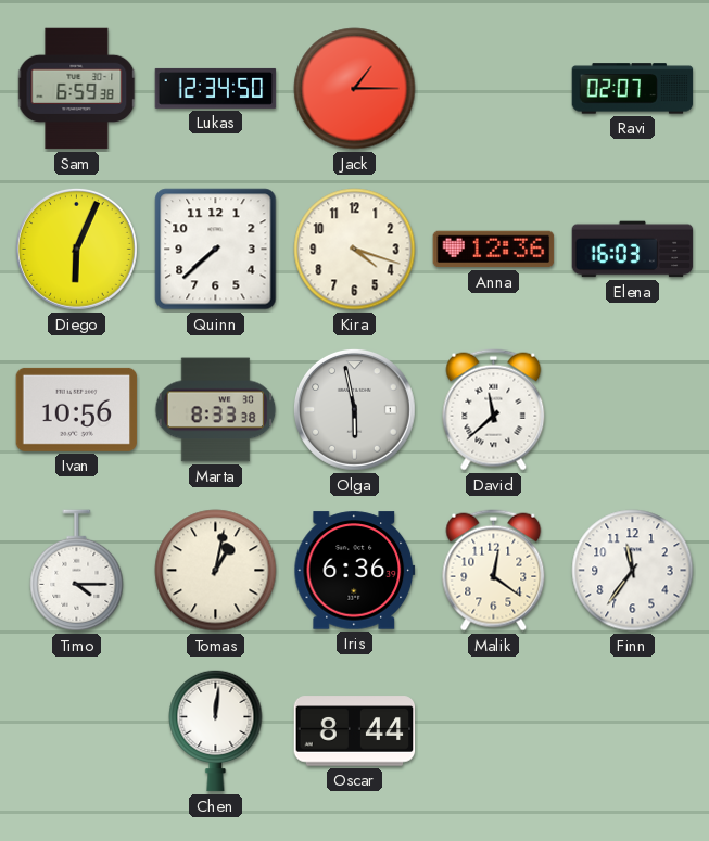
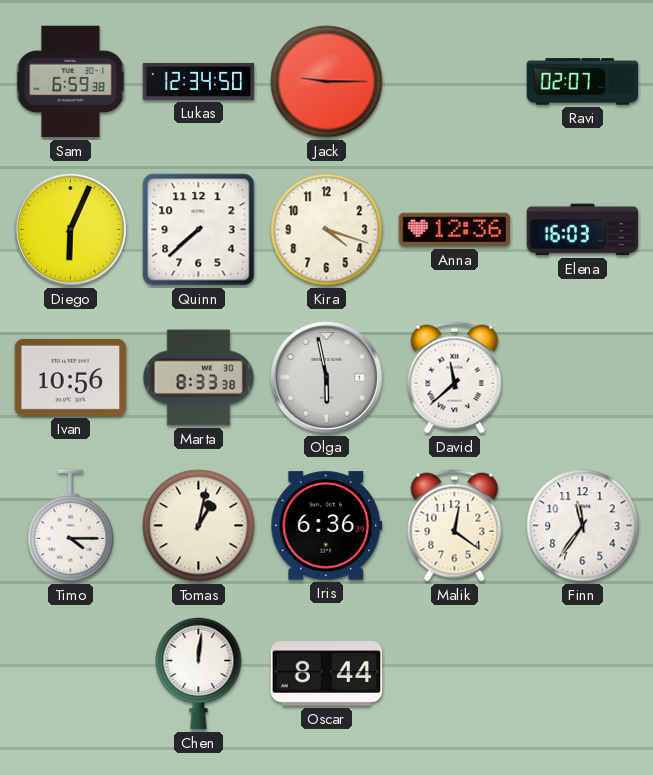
Jack: 1:15 -> 9:15
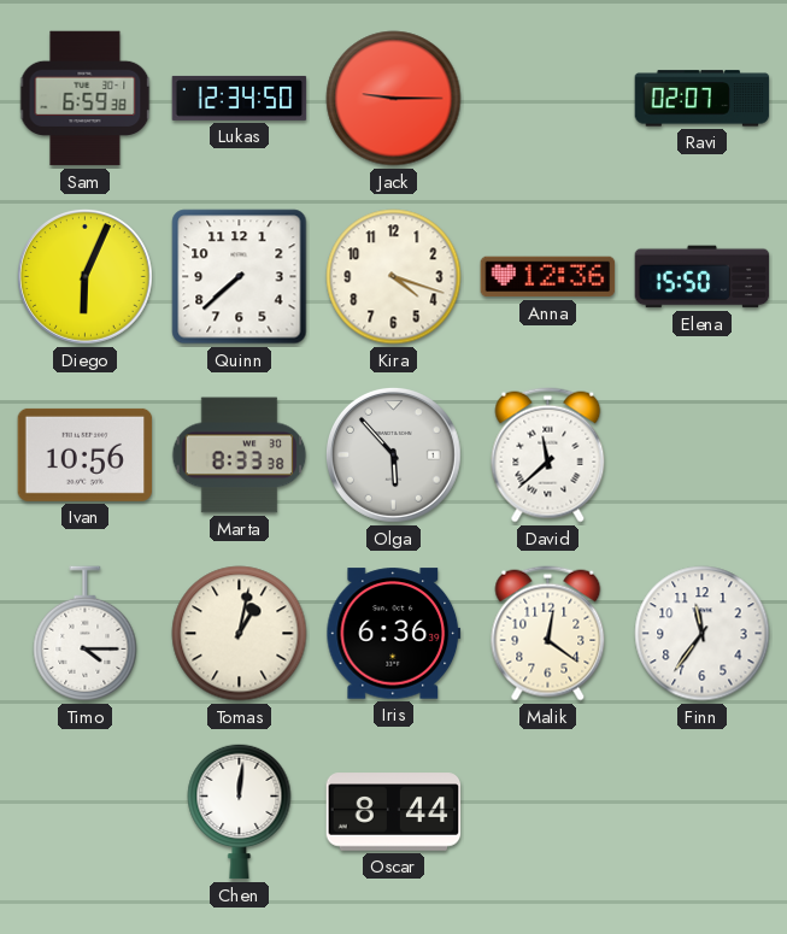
Elena: 16:03 -> 15:50
Olga: 5:58 -> 5:53
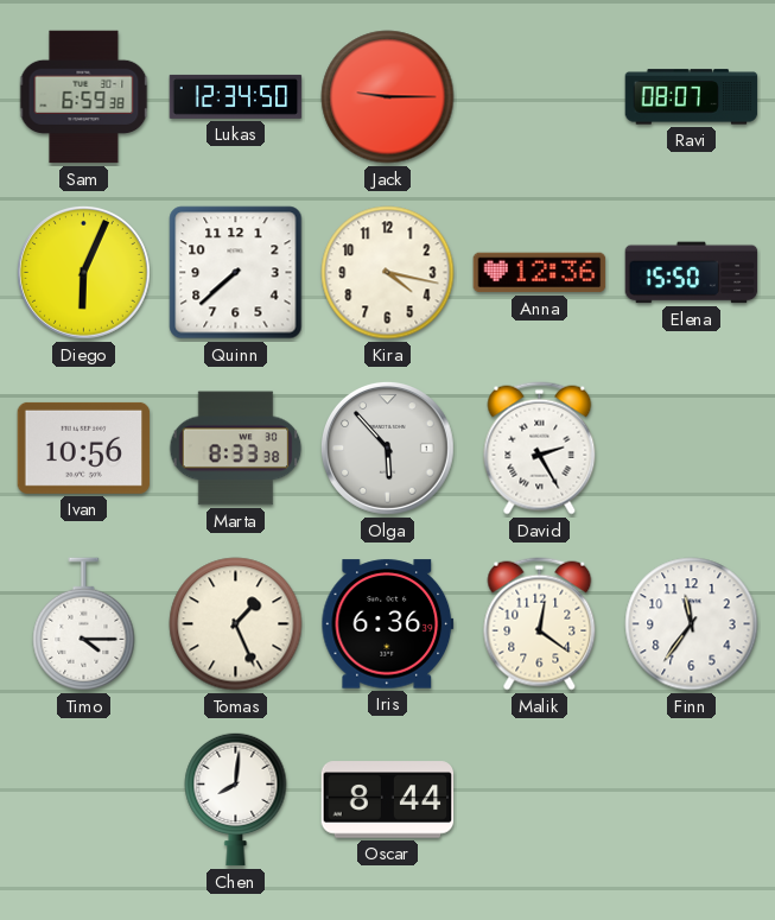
Ravi: 02:07 -> 08:07
Kira: 4:18 -> 4:17
David: 11:38 -> 2:25
Tomas: 1:02 -> 1:26
Chen: 12:01 -> 8:01
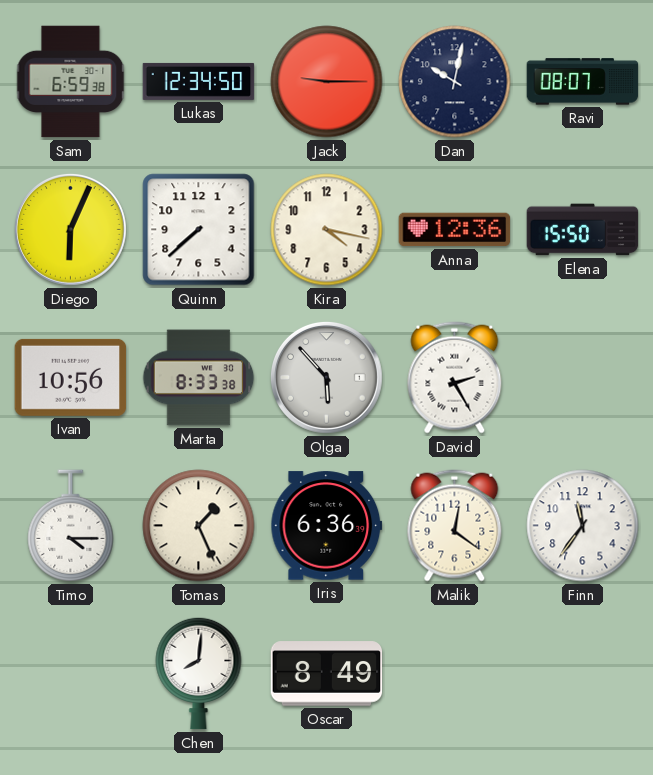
Dan: none -> 10:02
Oscar: 8:44 -> 8:49
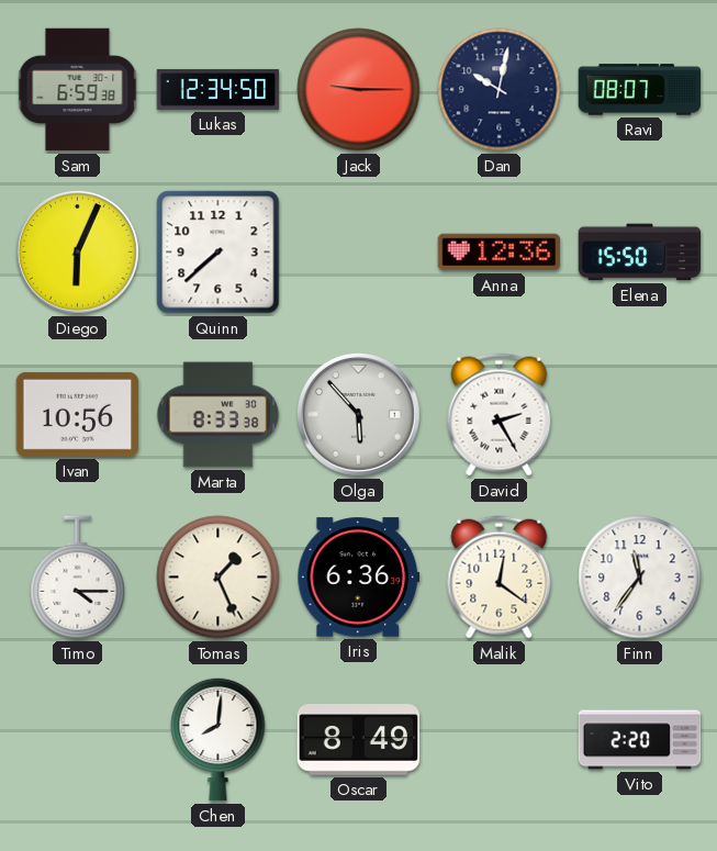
Kira: 4:17 -> none
Vito: none -> 2:20
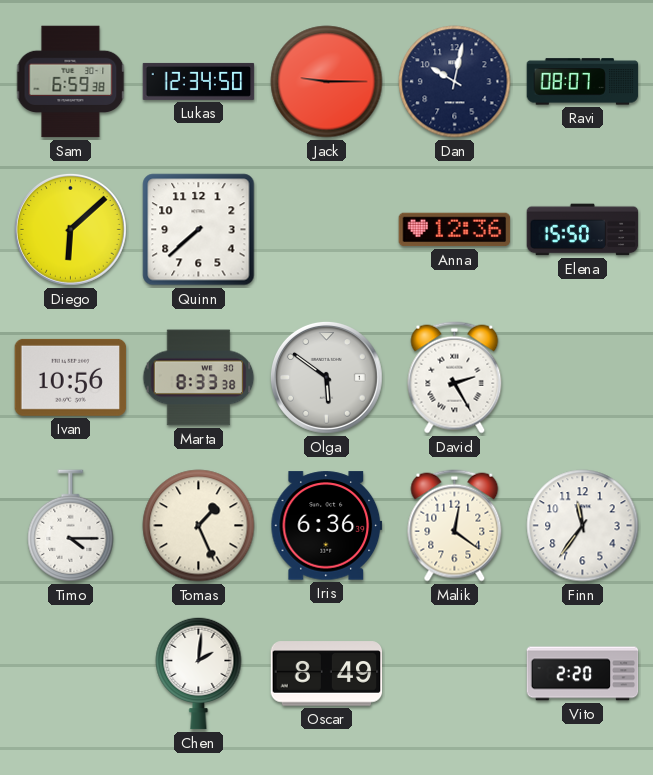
Diego: 6:04 -> 6:08
Olga: 5:53 -> 5:51
Chen: 8:01 -> 2:01
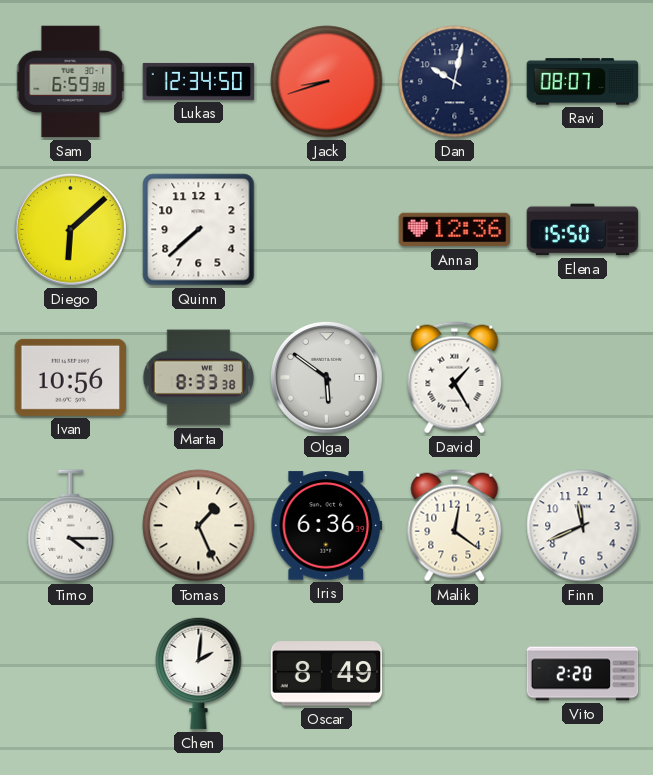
Jack: 9:15 -> 8:42
David: 2:25 -> 1:25
Finn: 11:36 -> 11:41
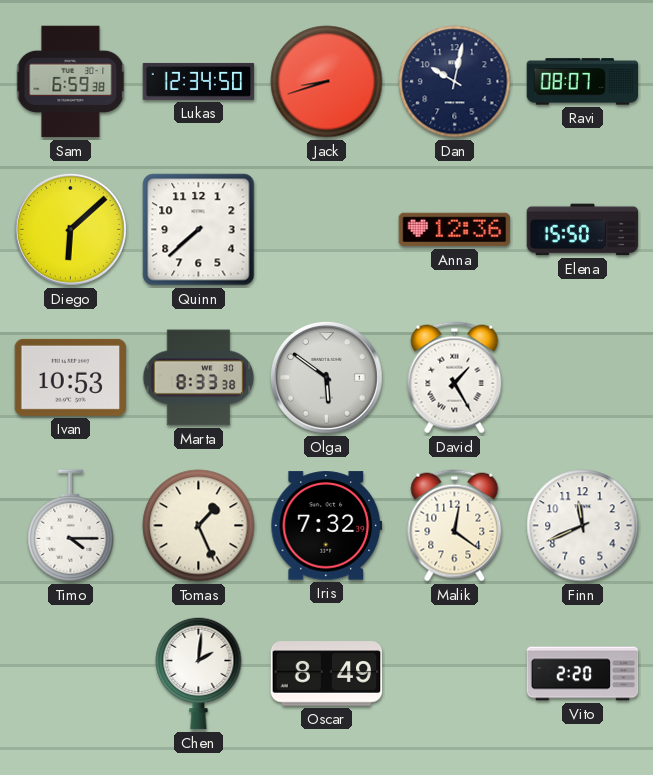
Ivan: 10:56 -> 10:53
Iris: 6:36 -> 7:32
